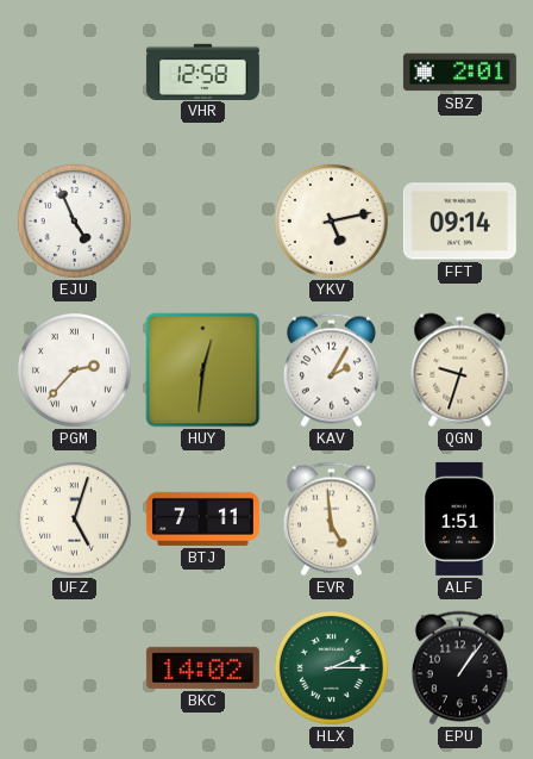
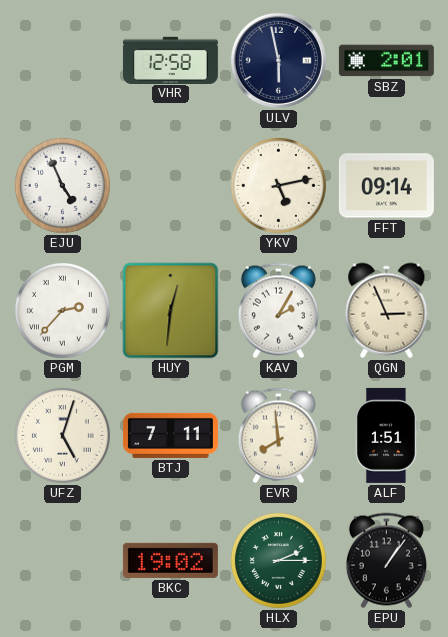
ULV: none -> 5:58
QGN: 9:33 -> 2:56
EVR: 4:59 -> 7:59
BKC: 14:02 -> 19:02
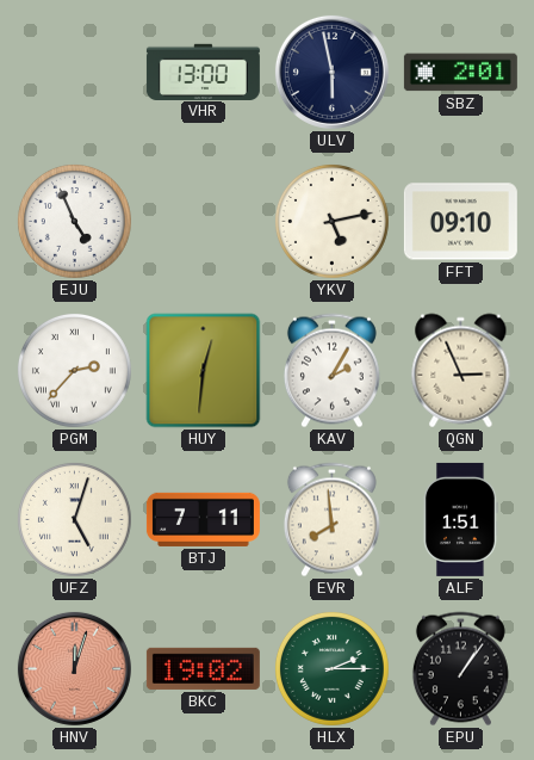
VHR: 12:58 -> 13:00
FFT: 09:14 -> 09:10
HNV: none -> 12:03
